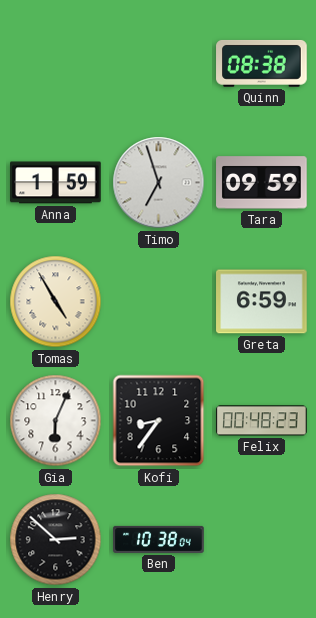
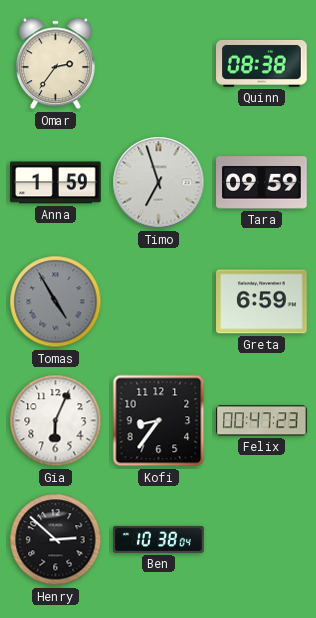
Omar: none -> 2:36
Tomas dial: cream -> grey
Felix: 00:48 -> 00:47
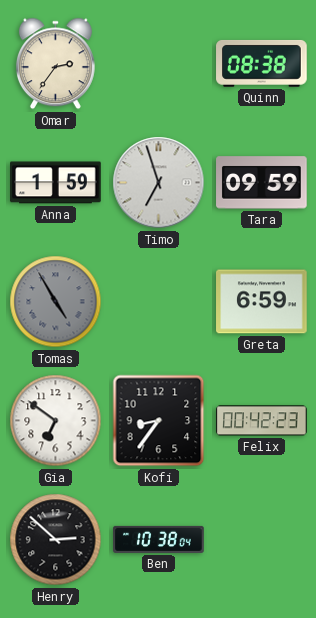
Gia: 6:04 -> 6:51
Felix: 00:47 -> 00:42
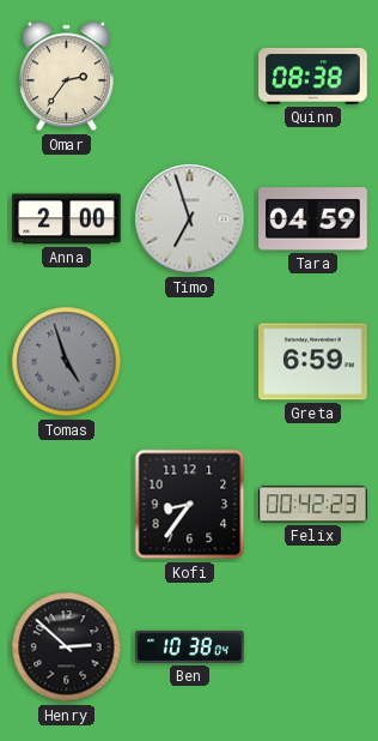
Anna: 1:59 -> 2:00
Tara: 09:59 -> 04:59
Tomas: 4:55 -> 4:57
Gia: 6:51 -> none
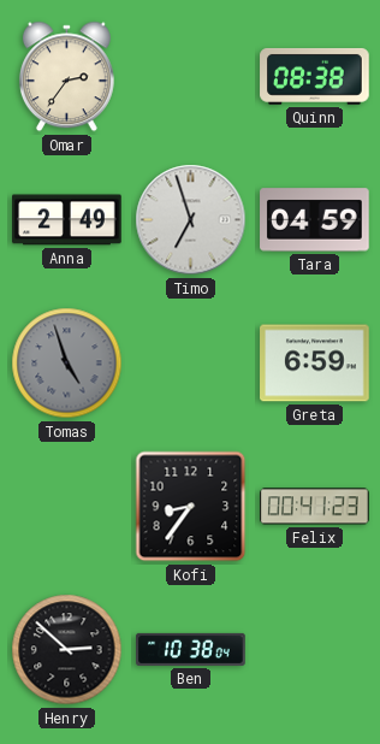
Anna: 2:00 -> 2:49
Felix: 00:42 -> 00:41
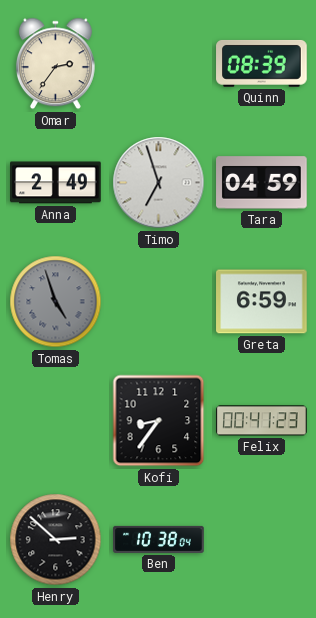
Quinn: 08:38 -> 08:39
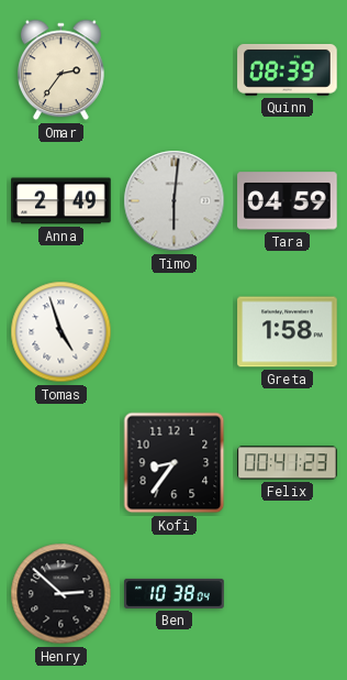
Timo: 6:57 -> 6:01
Tomas dial: grey -> white
Greta: 6:59 -> 1:58
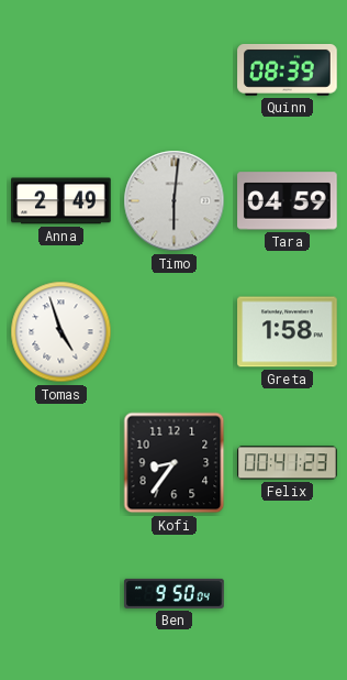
Omar: 2:36 -> none
Henry: 2:52 -> none
Ben: 10:38 -> 9:50
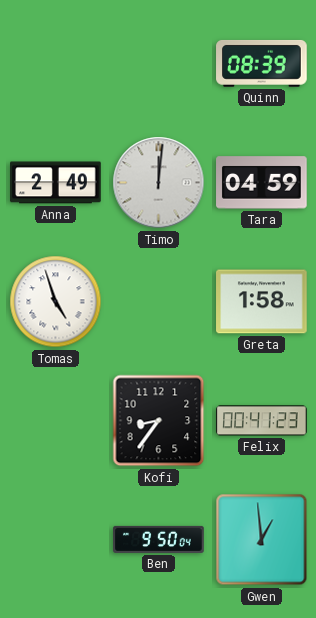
Timo: 6:01 -> 12:01
Gwen: none -> 12:59
